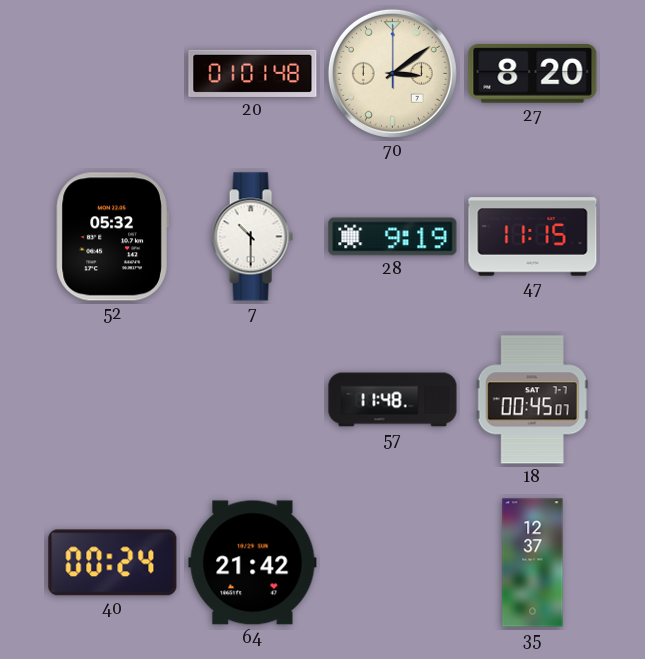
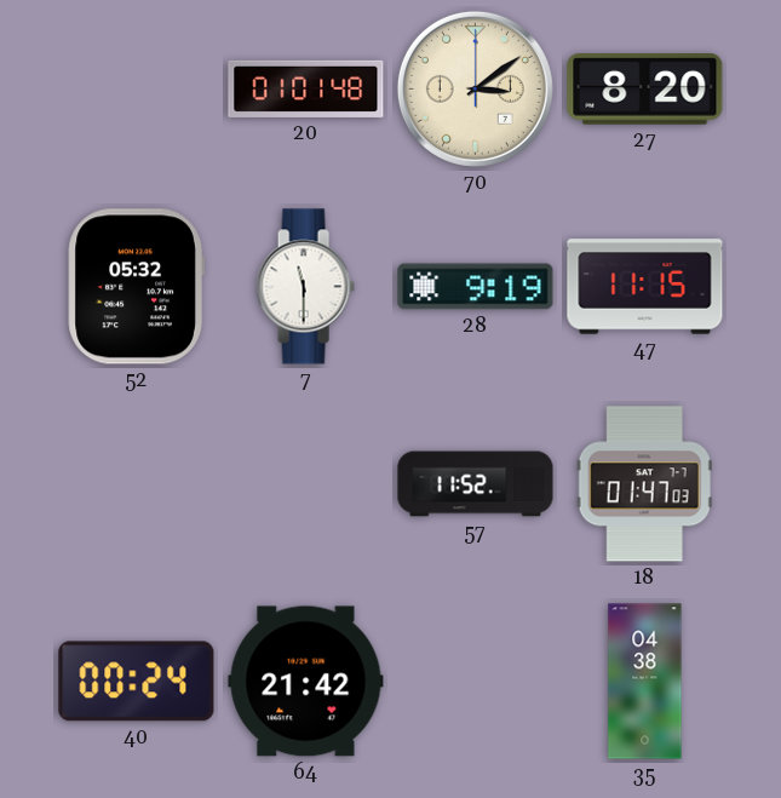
7: 10:30 -> 11:30
57: 11:48 -> 11:52
18: 00:45 -> 01:47
35: 12:37 -> 04:38
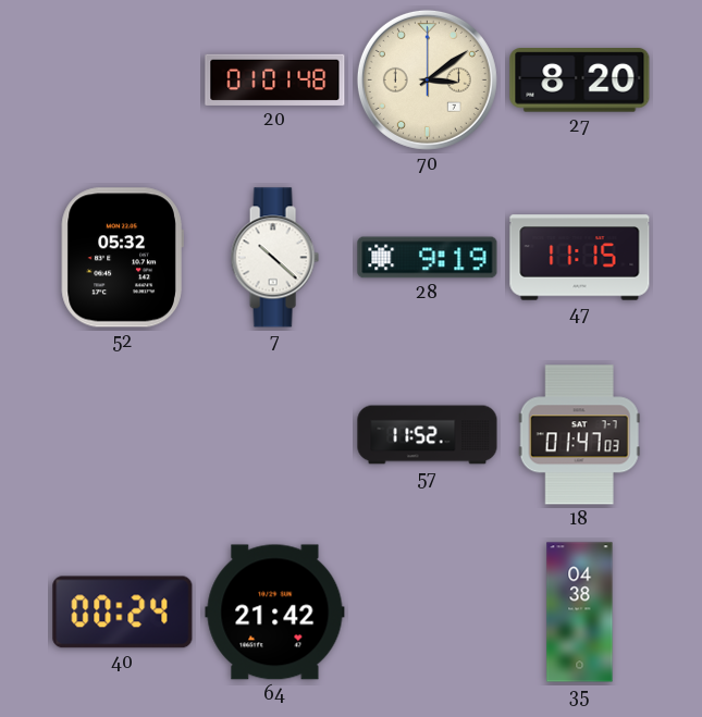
7: 11:30 -> 10:22
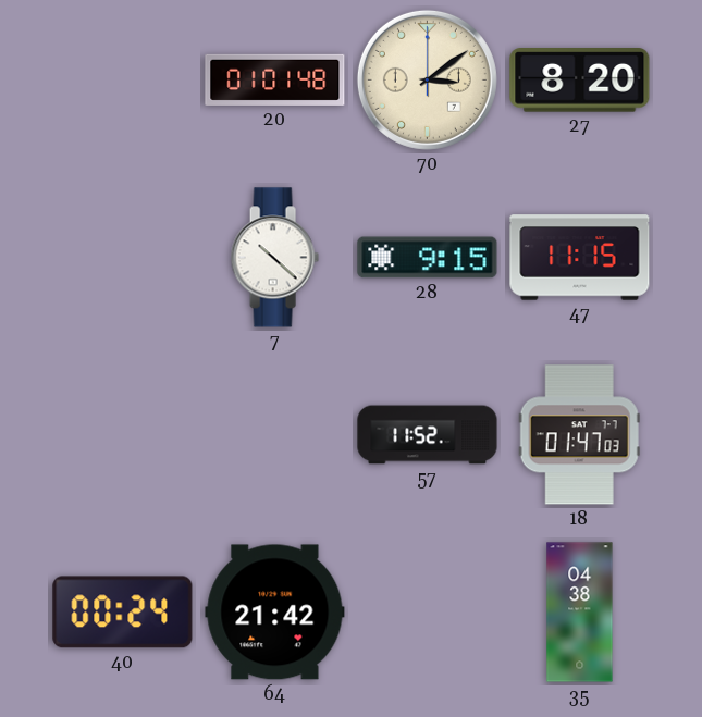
52: 05:32 -> none
28: 9:19 -> 9:15
